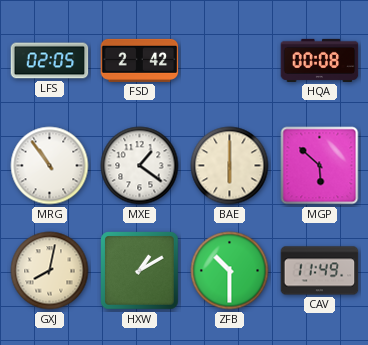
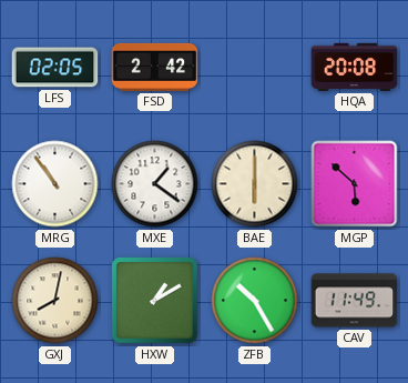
HQA: 00:08 -> 20:08
ZFB: 10:30 -> 10:25
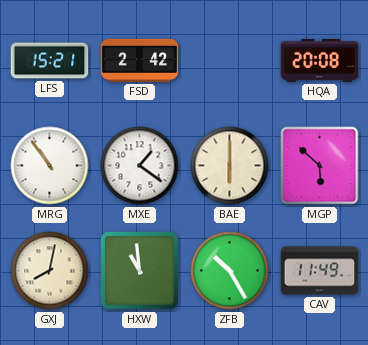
LFS: 02:05 -> 15:21
HXW: 1:10 -> 10:59
